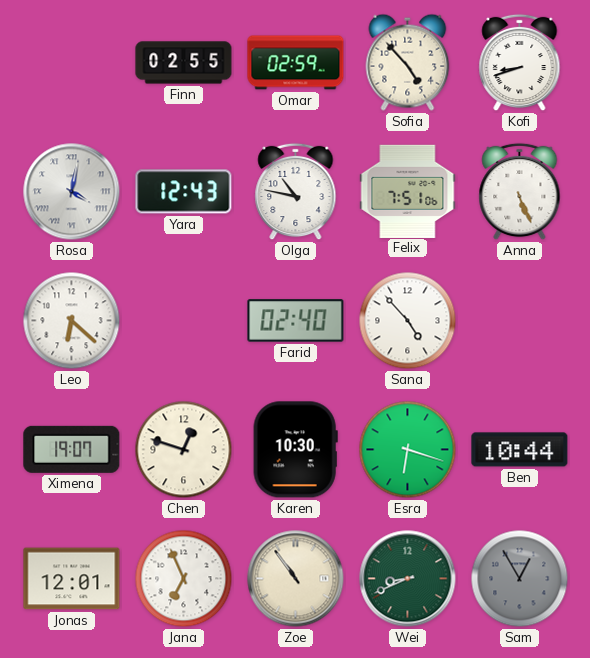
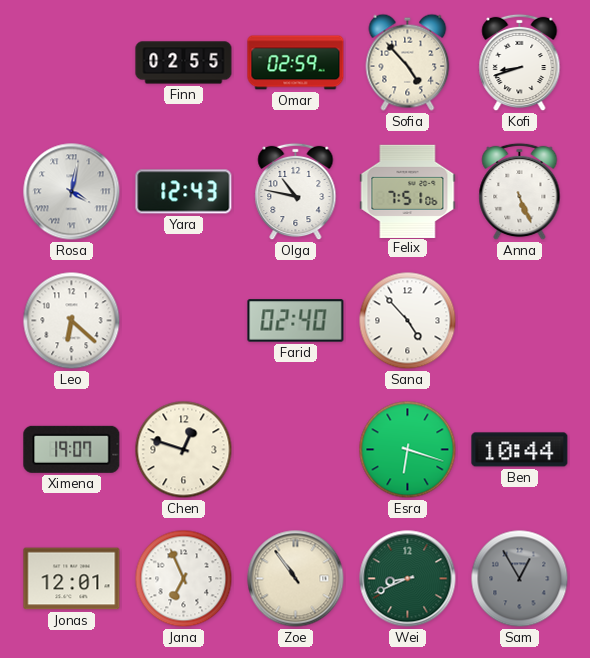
Karen: 10:30 -> none
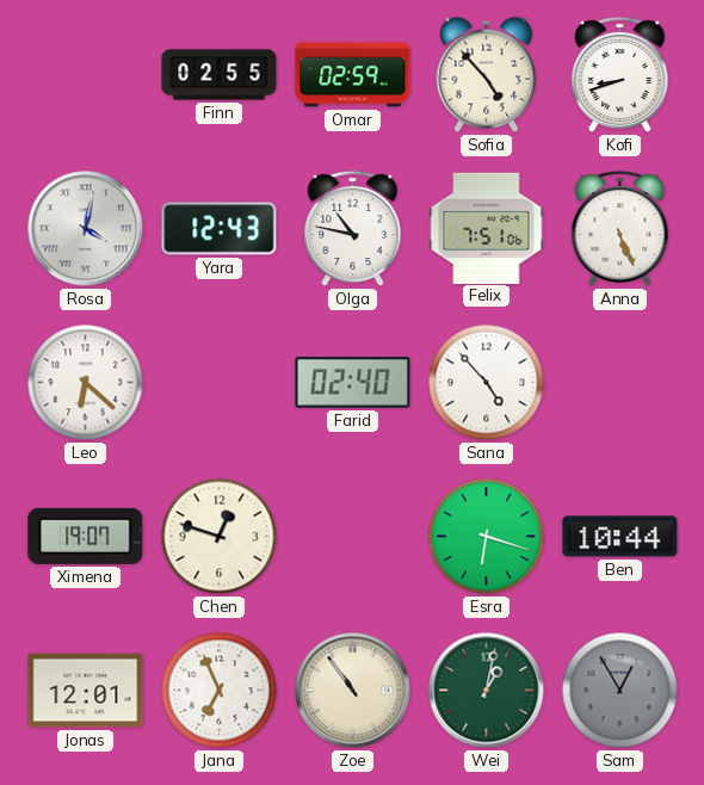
Wei: 8:41 -> 1:02
